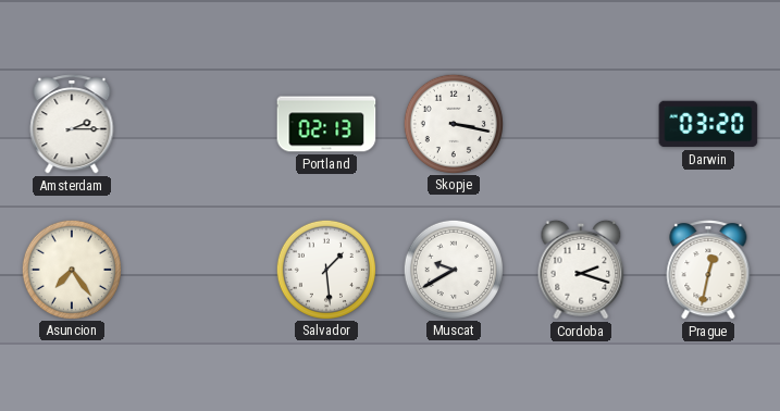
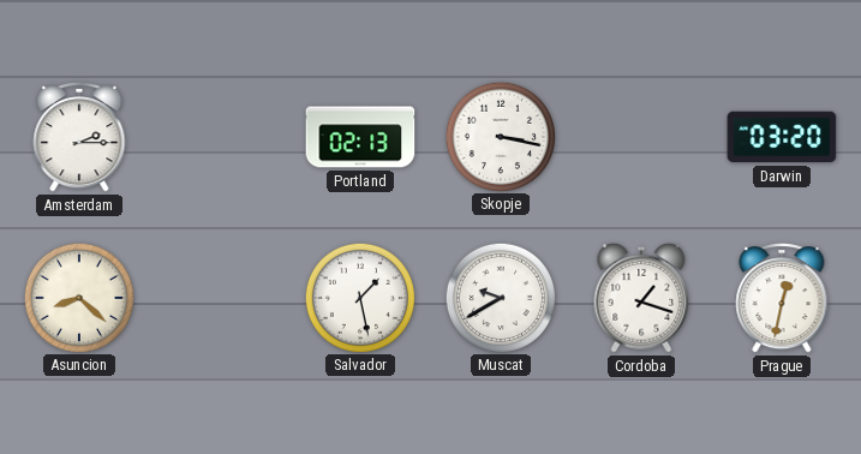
Asuncion: 7:24 -> 8:22
Salvador: 1:29 -> 1:28
Cordoba: 2:18 -> 1:18
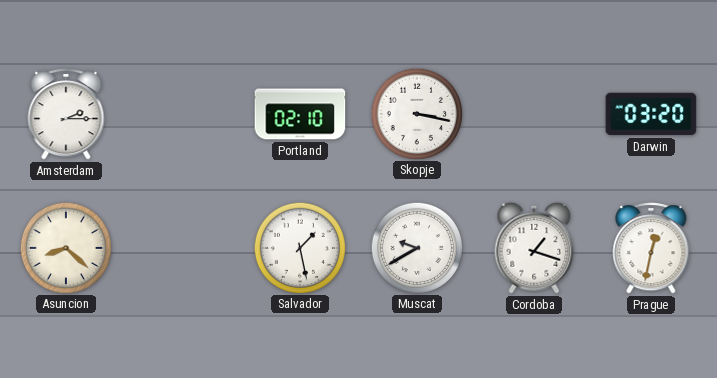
Portland: 02:13 -> 02:10
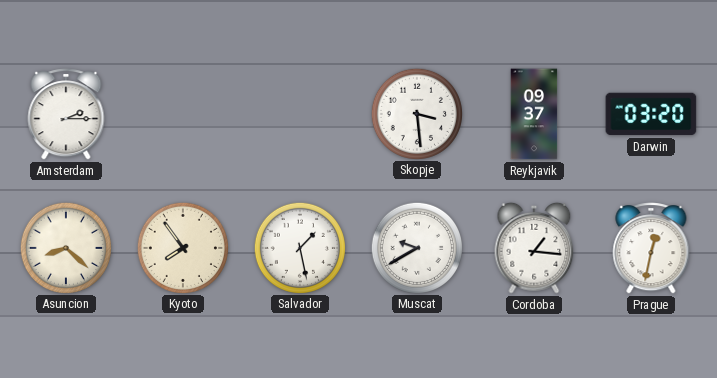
Portland: 02:10 -> none
Skopje: 3:17 -> 3:29
Reykjavik: none -> 09:37
Kyoto: none -> 7:54
Cordoba: 1:18 -> 1:16
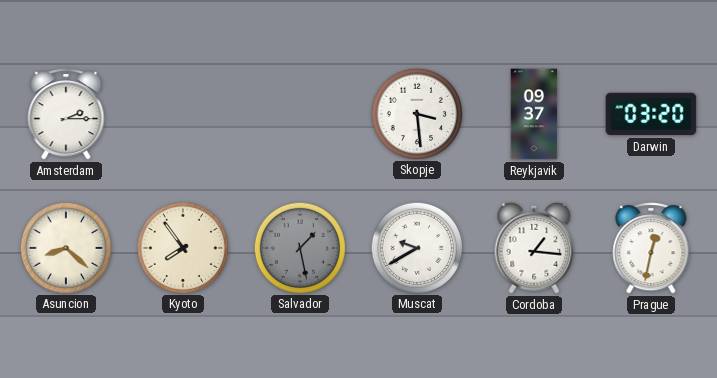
Salvador dial: white -> grey
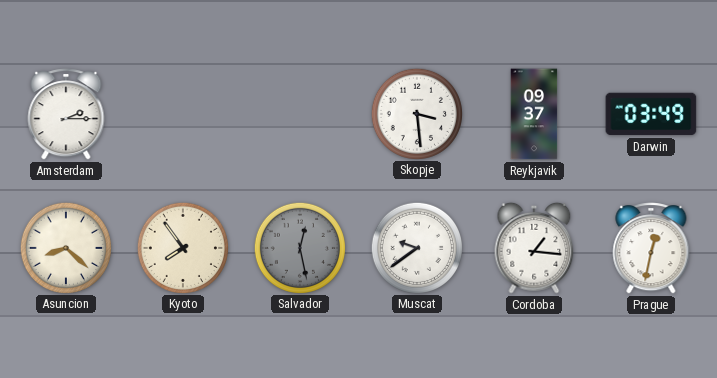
Darwin: 03:20 -> 03:49
Salvador: 1:28 -> 12:28
Muscat: 9:40 -> 9:39
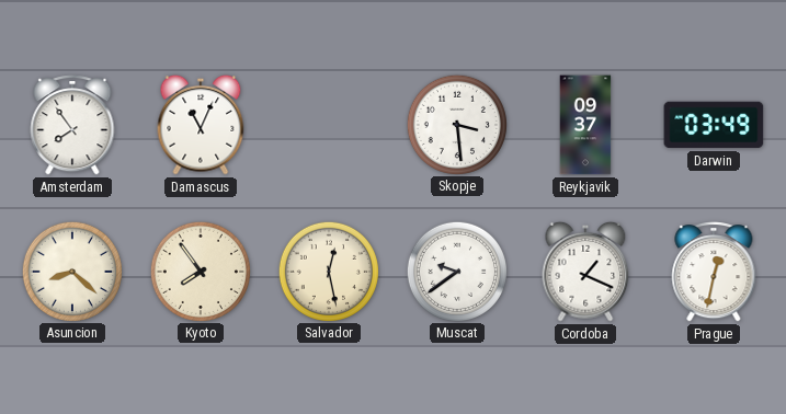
Amsterdam: 2:15 -> 7:54
Damascus: none -> 11:04
Salvador dial: grey -> cream
Cordoba: 1:16 -> 1:19
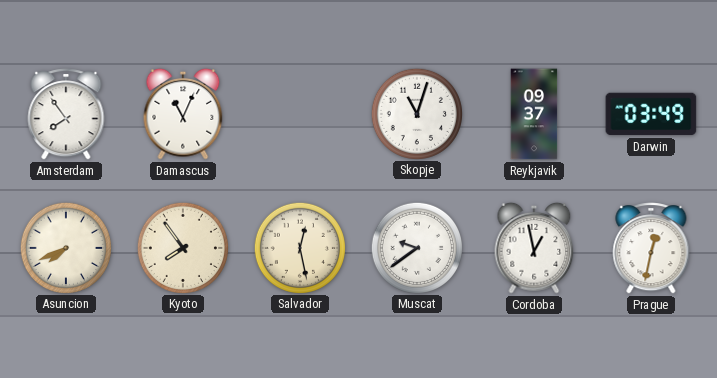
Skopje: 3:29 -> 11:03
Asuncion: 8:22 -> 7:41
Cordoba: 1:19 -> 12:58
